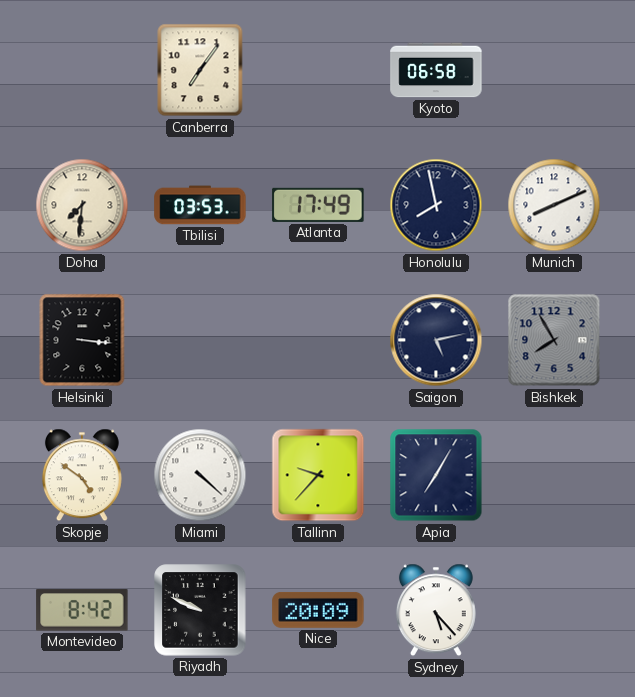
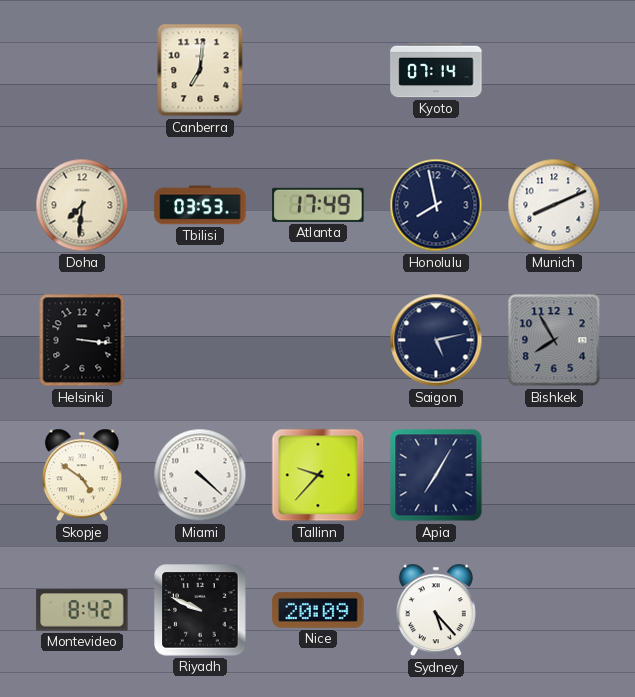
Canberra: 7:06 -> 7:01
Kyoto: 06:58 -> 07:14
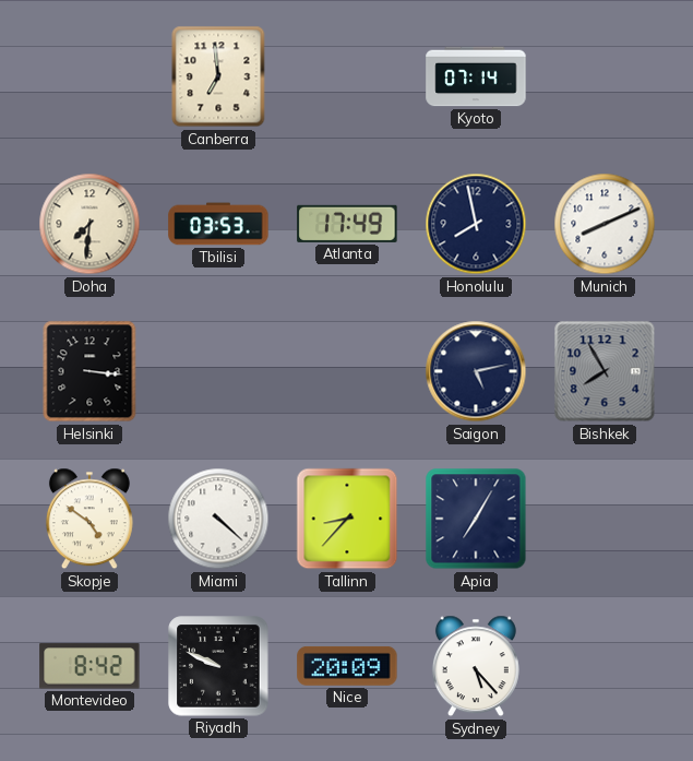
Canberra: 7:01 -> 6:59
Tallinn: 9:37 -> 8:37
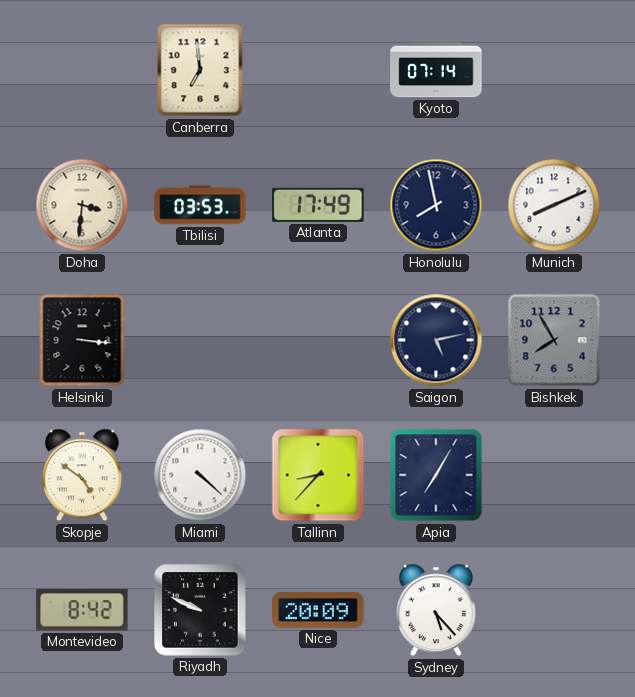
Doha: 7:31 -> 3:31
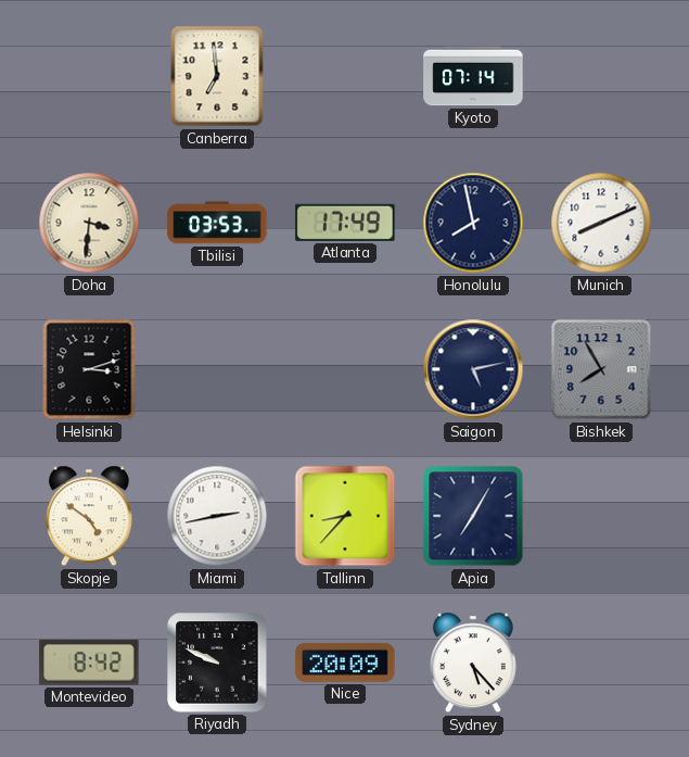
Helsinki: 3:16 -> 3:12
Miami: 4:22 -> 2:43
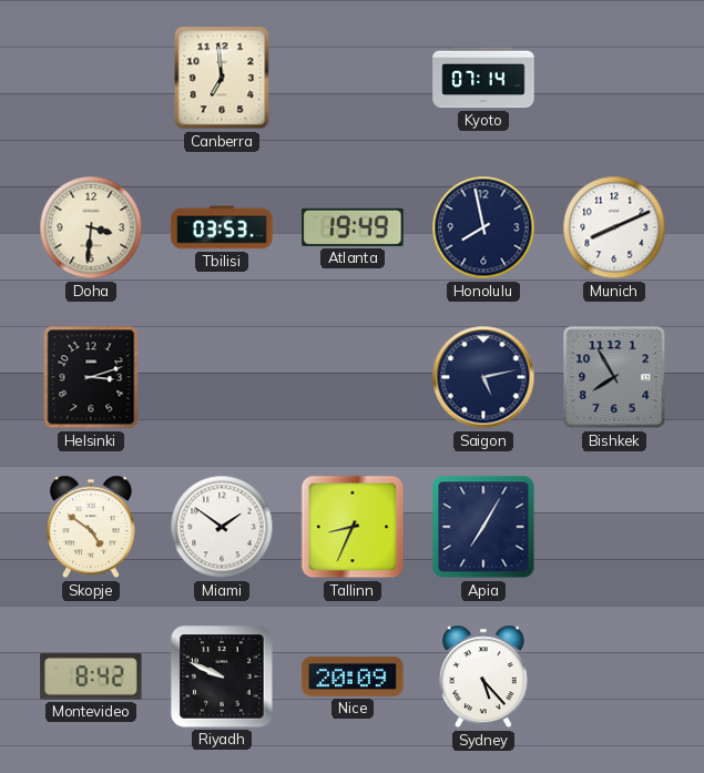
Atlanta: 17:49 -> 19:49
Miami: 2:43 -> 1:51
Tallinn: 8:37 -> 8:34
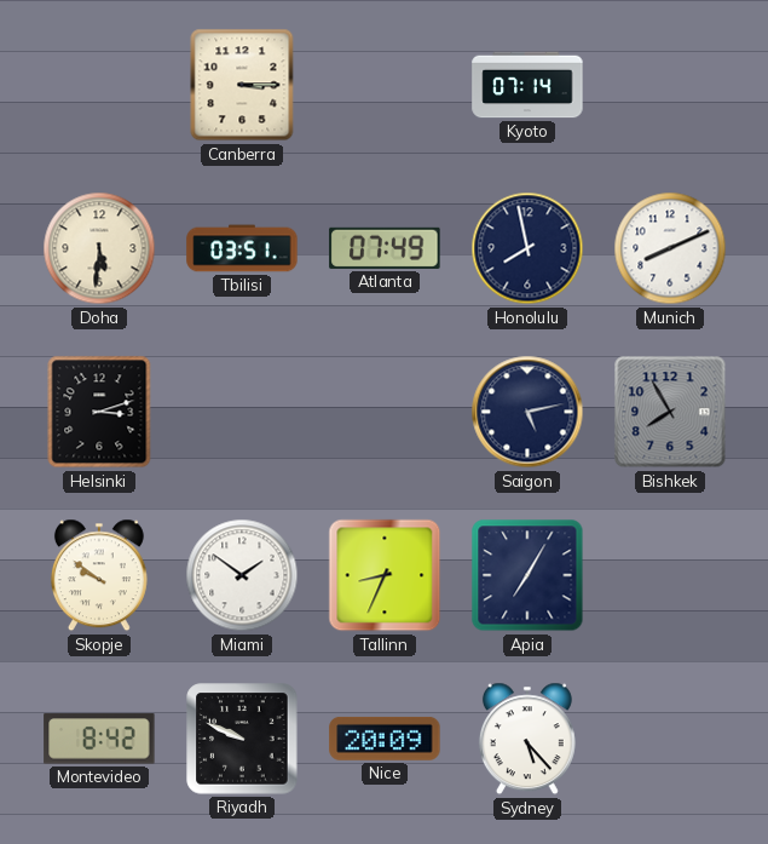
Canberra: 6:59 -> 3:15
Doha: 3:31 -> 5:31
Tbilisi: 03:53 -> 03:51
Atlanta: 19:49 -> 07:49
Skopje: 4:51 -> 9:51
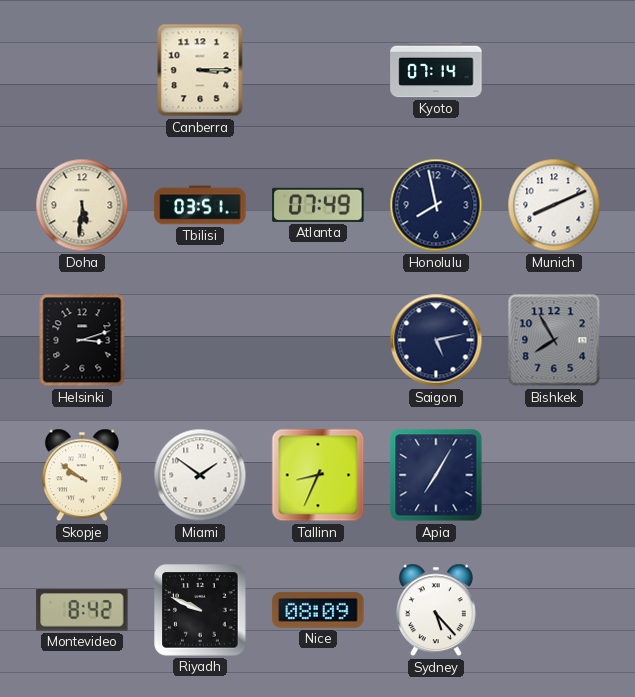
Nice: 20:09 -> 08:09
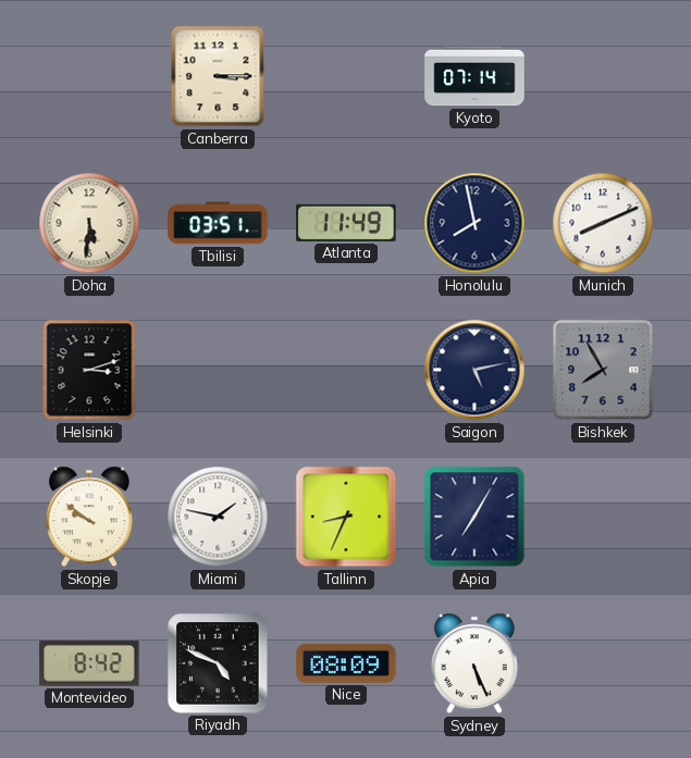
Atlanta: 07:49 -> 11:49
Miami: 1:51 -> 1:47
Riyadh: 9:49 -> 4:49
Sydney: 5:23 -> 5:26
